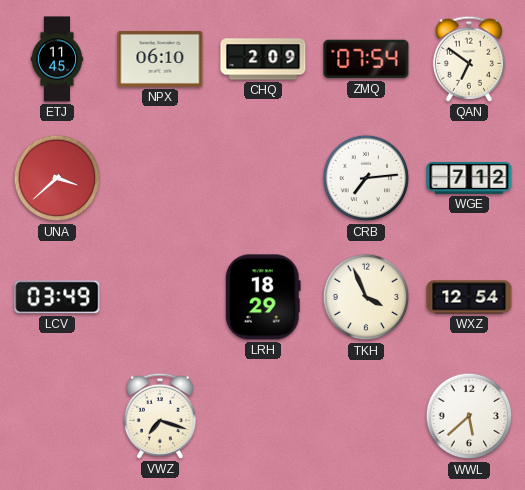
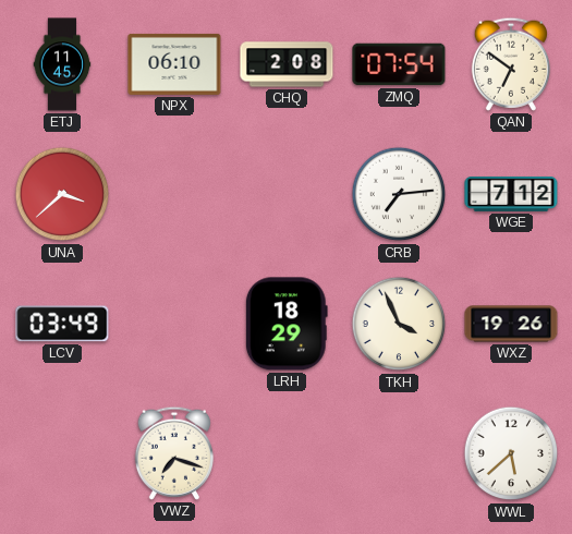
CHQ: 2:09 -> 2:08
WXZ: 12:54 -> 19:26
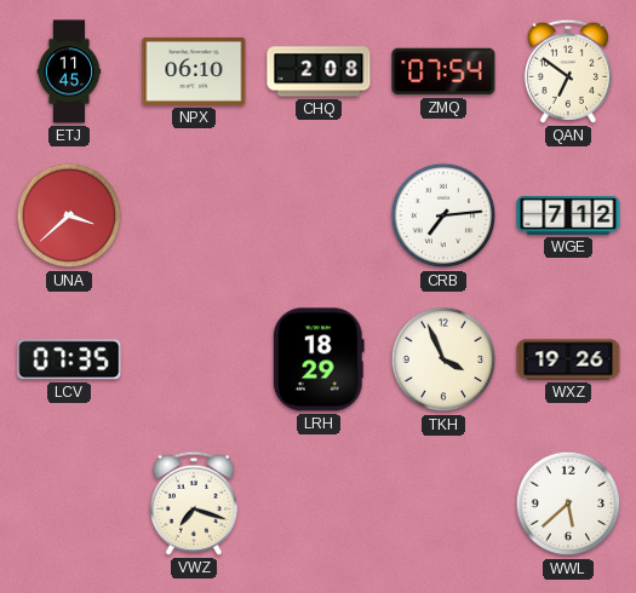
LCV: 03:49 -> 07:35
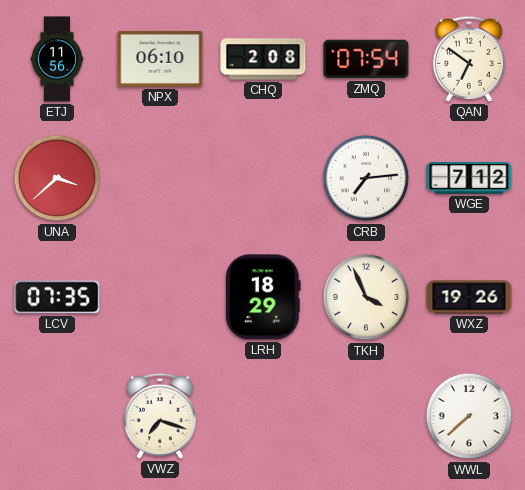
ETJ: 11:45 -> 11:56
WWL: 5:38 -> 7:38
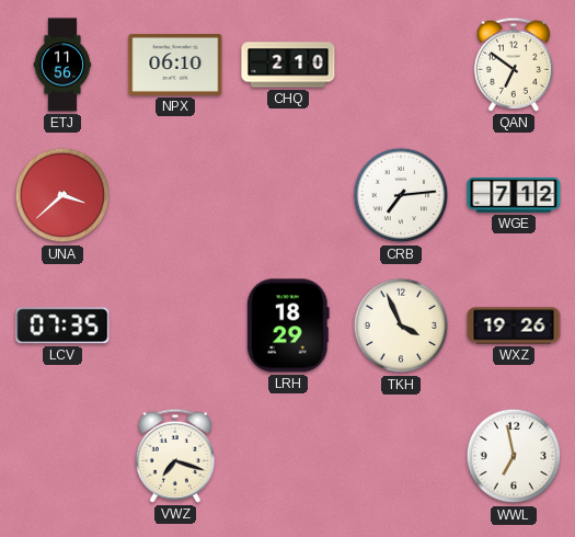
CHQ: 2:08 -> 2:10
ZMQ: 07:54 -> none
WWL: 7:38 -> 6:58
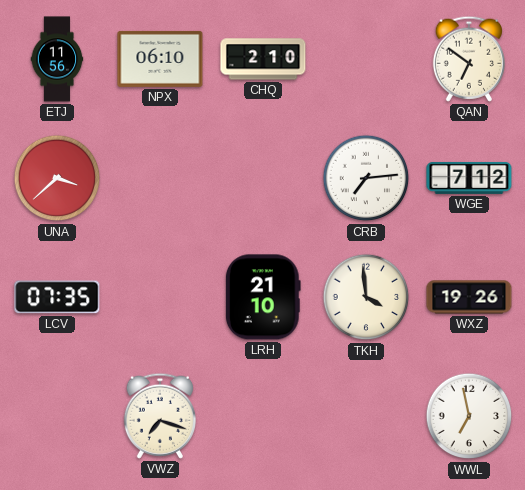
LRH: 18:29 -> 21:10
TKH: 3:56 -> 3:59
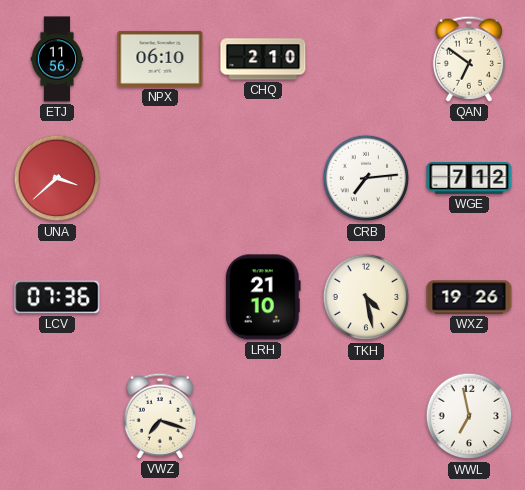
LCV: 07:35 -> 07:36
TKH: 3:59 -> 4:28
